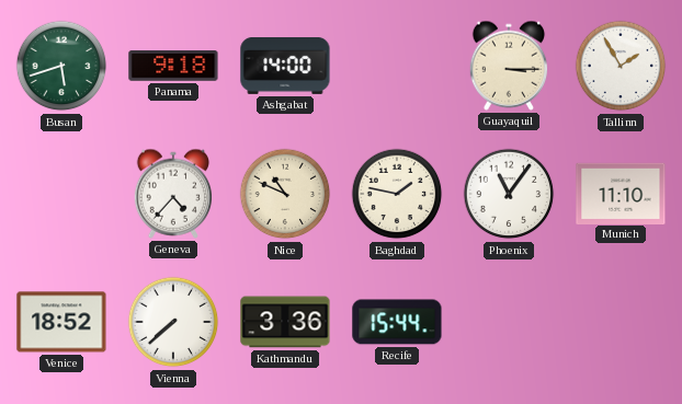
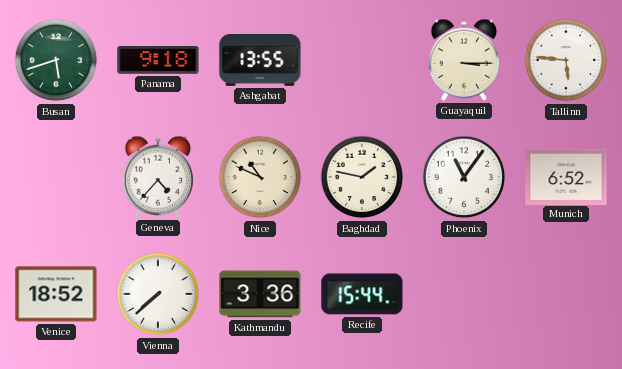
Ashgabat: 14:00 -> 13:55
Tallinn: 1:55 -> 5:46
Munich: 11:10 -> 6:52
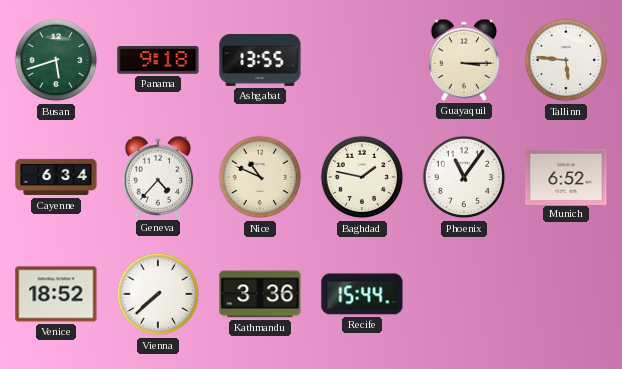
Cayenne: none -> 6:34
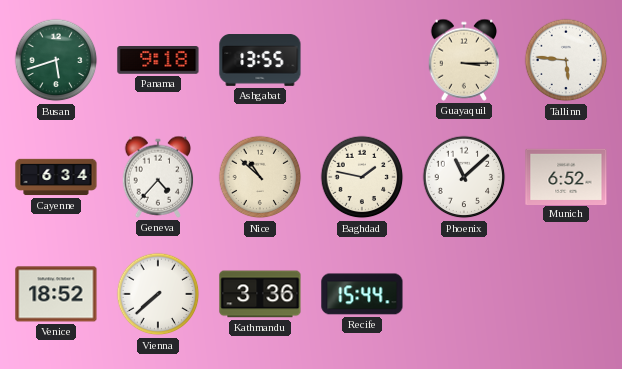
Nice: 10:49 -> 10:52
Phoenix: 11:06 -> 11:08
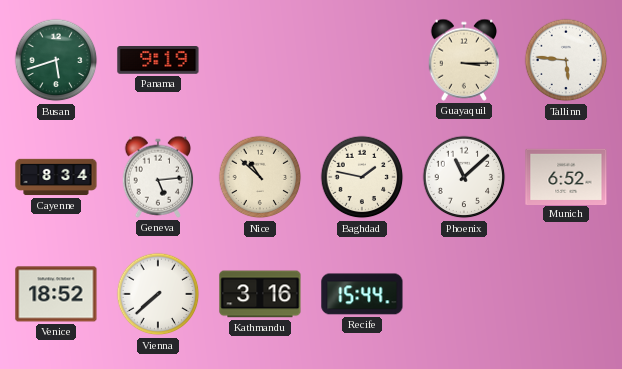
Panama: 9:18 -> 9:19
Ashgabat: 13:55 -> none
Cayenne: 6:34 -> 8:34
Geneva: 4:37 -> 5:14
Kathmandu: 3:36 -> 3:16
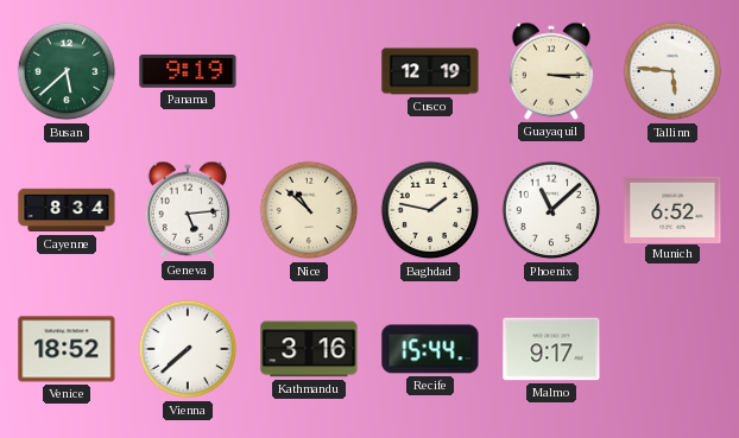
Busan: 5:42 -> 5:38
Cusco: none -> 12:19
Malmo: none -> 9:17
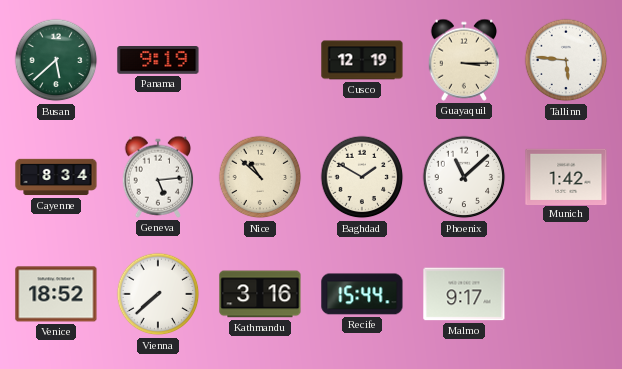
Baghdad: 1:47 -> 1:50
Munich: 6:52 -> 1:42
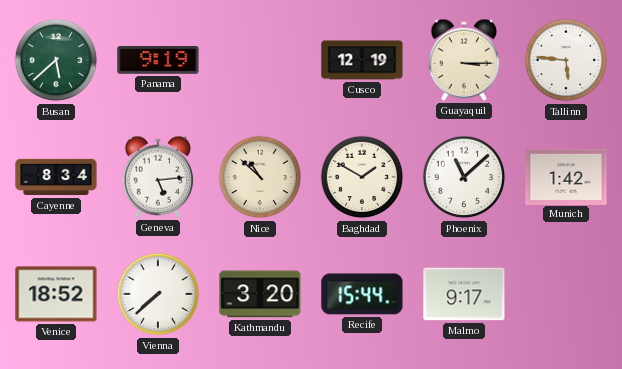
Kathmandu: 3:16 -> 3:20
